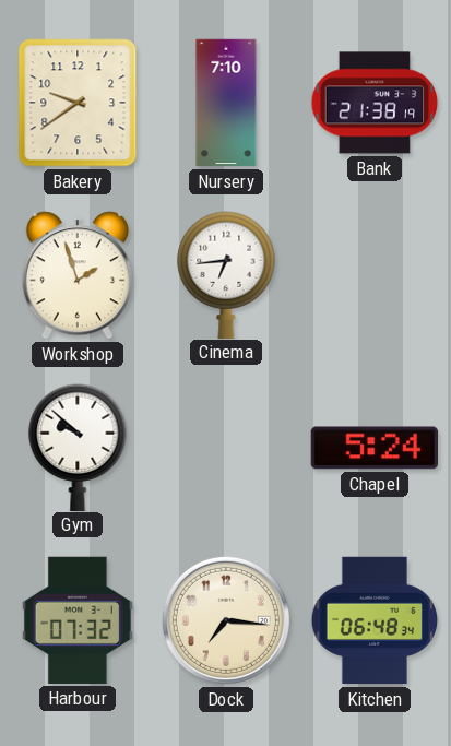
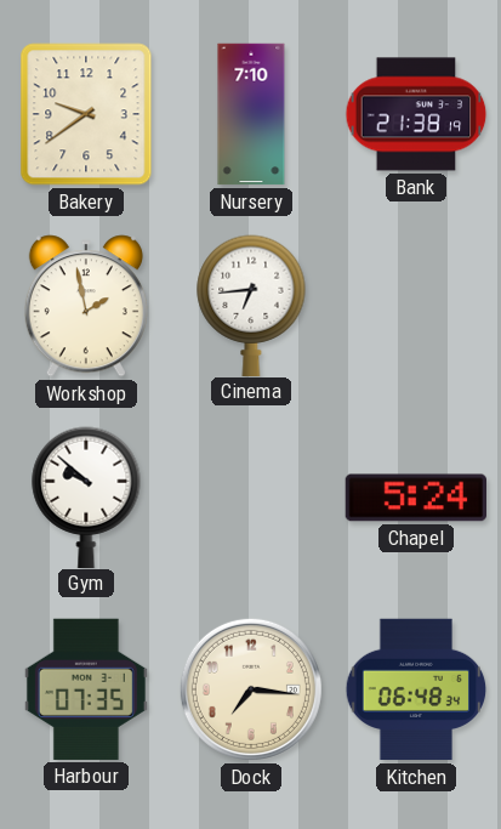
Workshop: 1:57 -> 1:58
Harbour: 07:32 -> 07:35
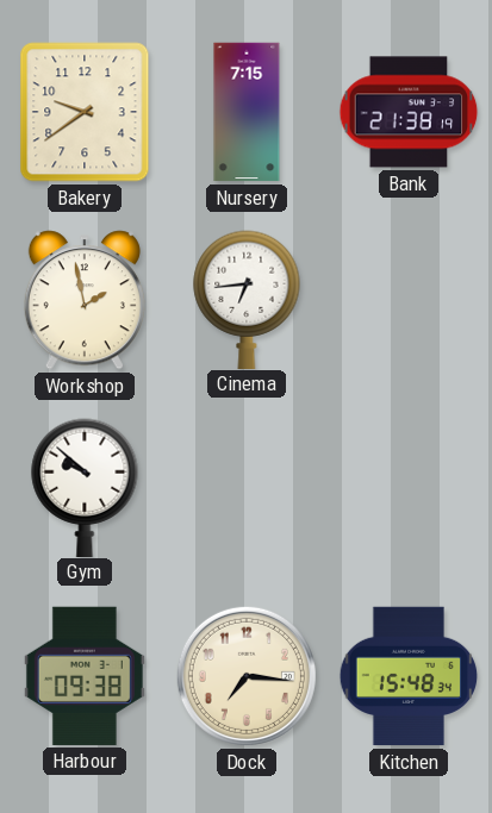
Nursery: 7:10 -> 7:15
Chapel: 5:24 -> none
Harbour: 07:35 -> 09:38
Kitchen: 06:48 -> 15:48
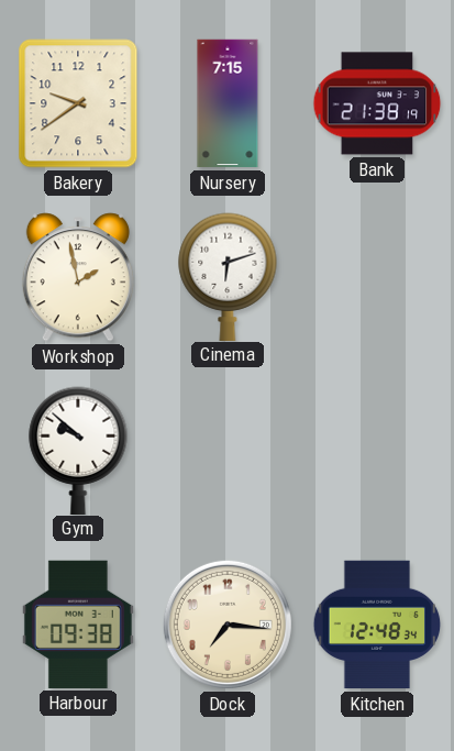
Cinema: 6:44 -> 6:12
Kitchen: 15:48 -> 12:48
